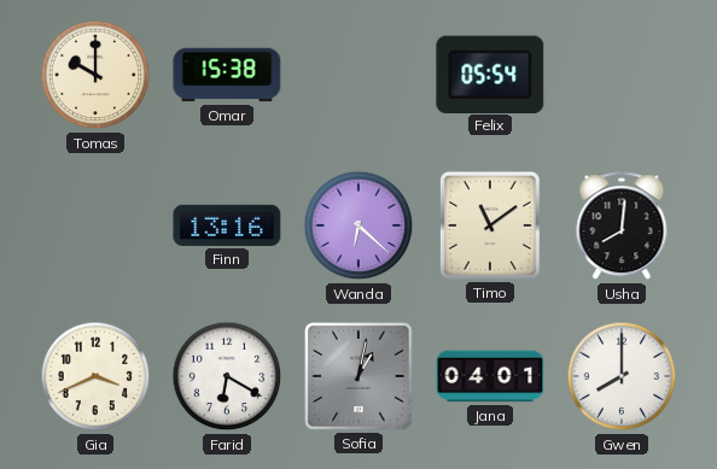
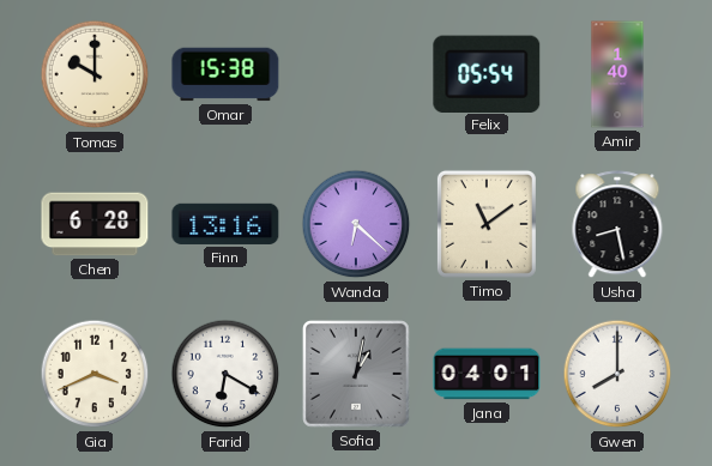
Amir: none -> 1:40
Chen: none -> 6:28
Usha: 8:01 -> 8:28
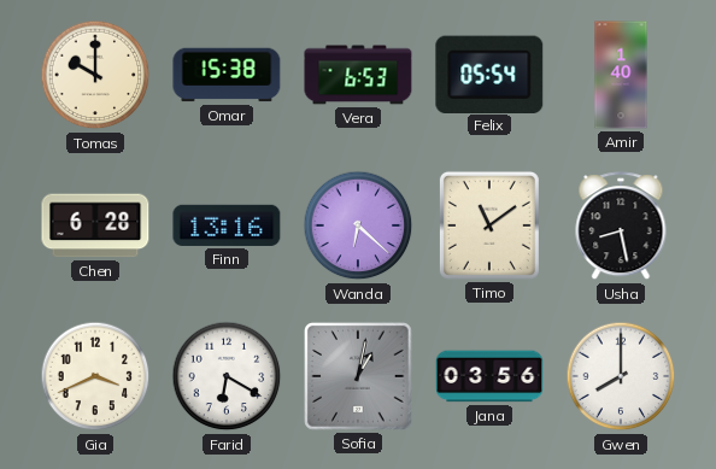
Vera: none -> 6:53
Jana: 04:01 -> 03:56
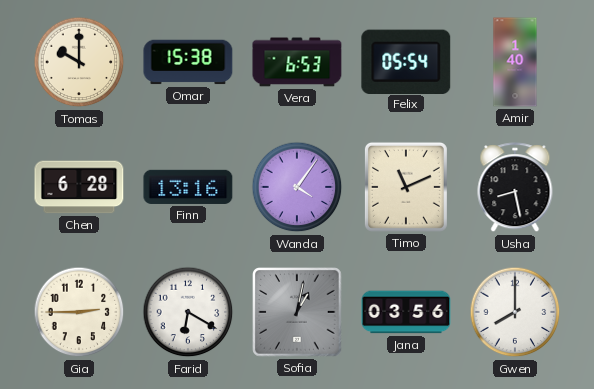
Wanda: 6:22 -> 4:06
Timo: 11:09 -> 11:11
Gia: 3:41 -> 2:45
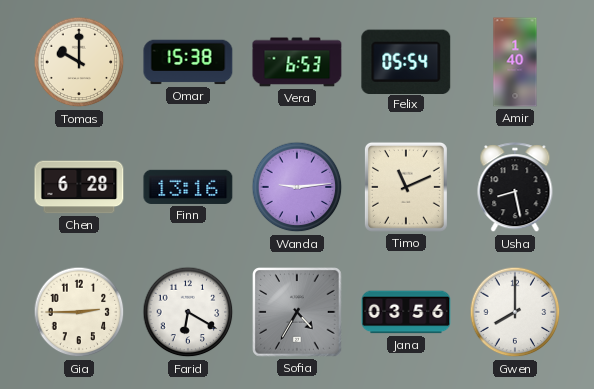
Wanda: 4:06 -> 9:14
Sofia: 1:02 -> 4:35
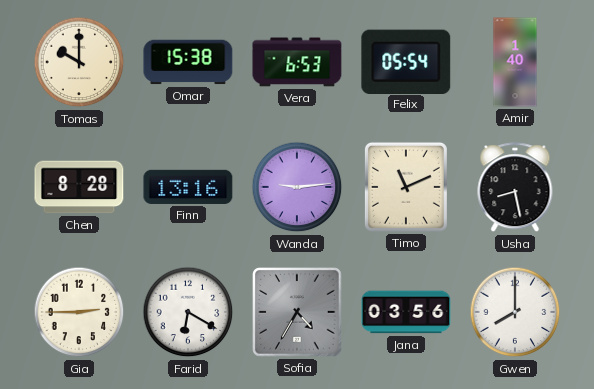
Chen: 6:28 -> 8:28
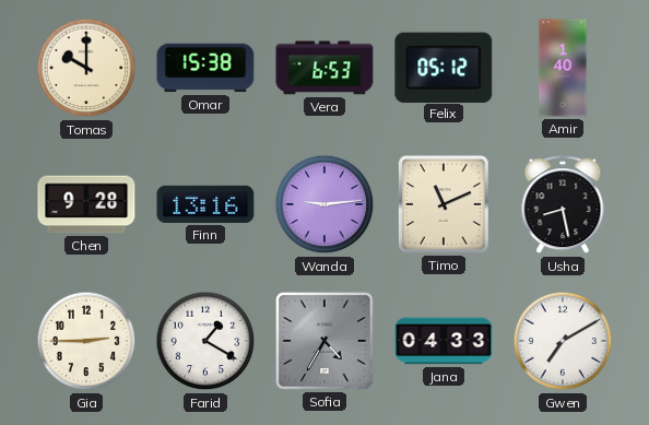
Felix: 05:54 -> 05:12
Chen: 8:28 -> 9:28
Farid: 6:20 -> 1:20
Jana: 03:56 -> 04:33
Gwen: 8:00 -> 7:10
